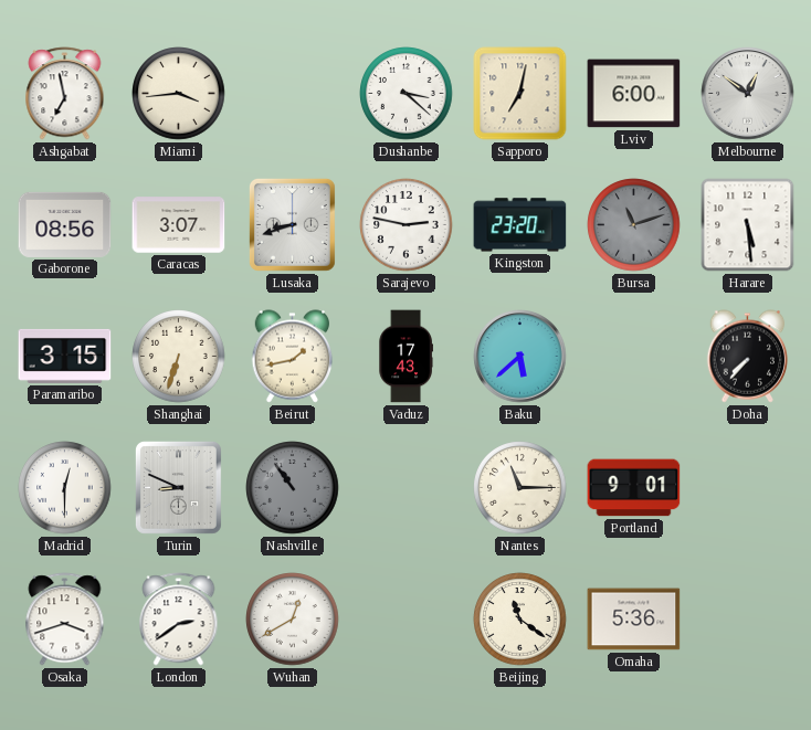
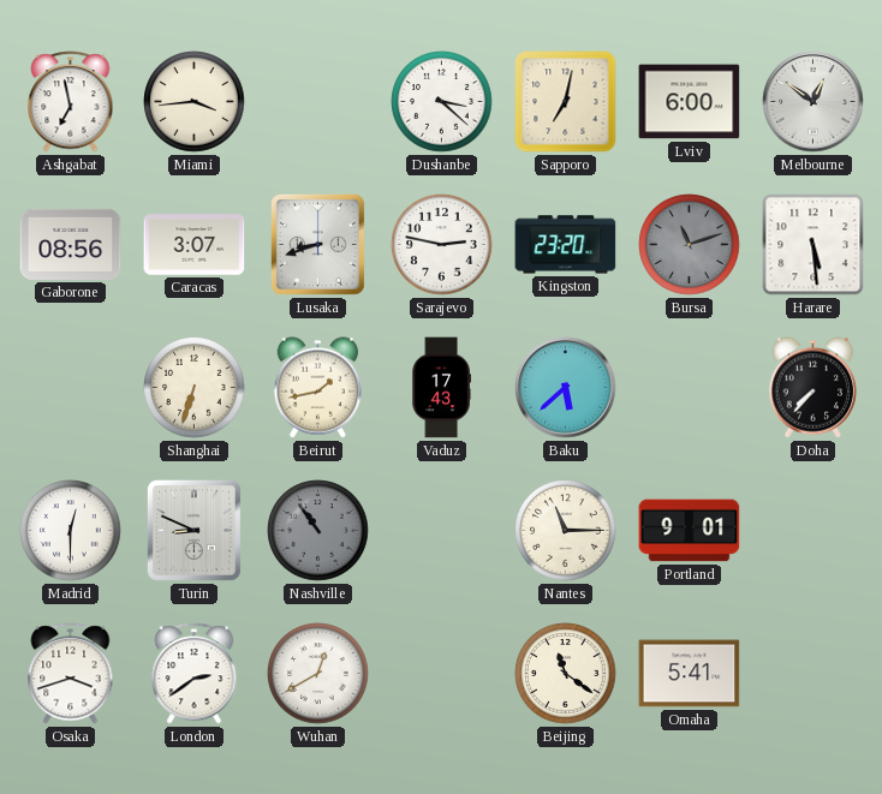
Paramaribo: 3:15 -> none
Omaha: 5:36 -> 5:41
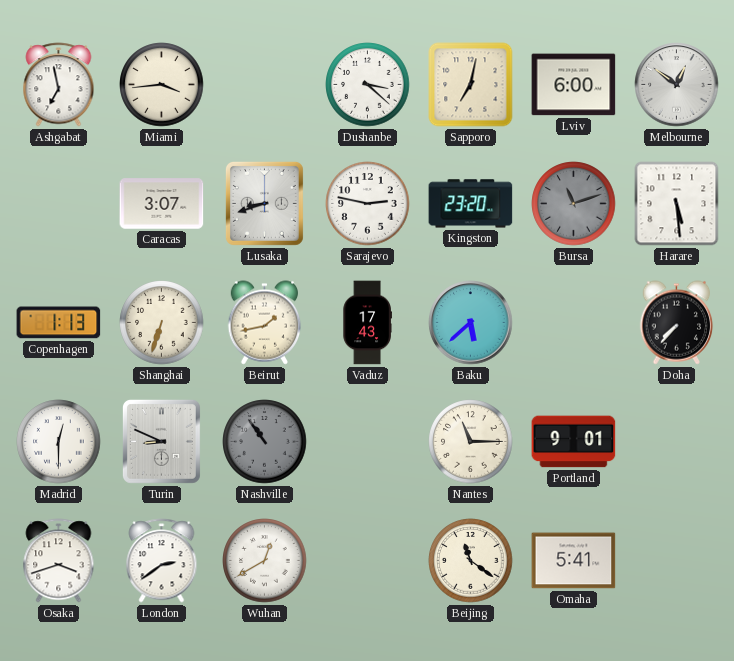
Gaborone: 08:56 -> none
Copenhagen: none -> 1:13
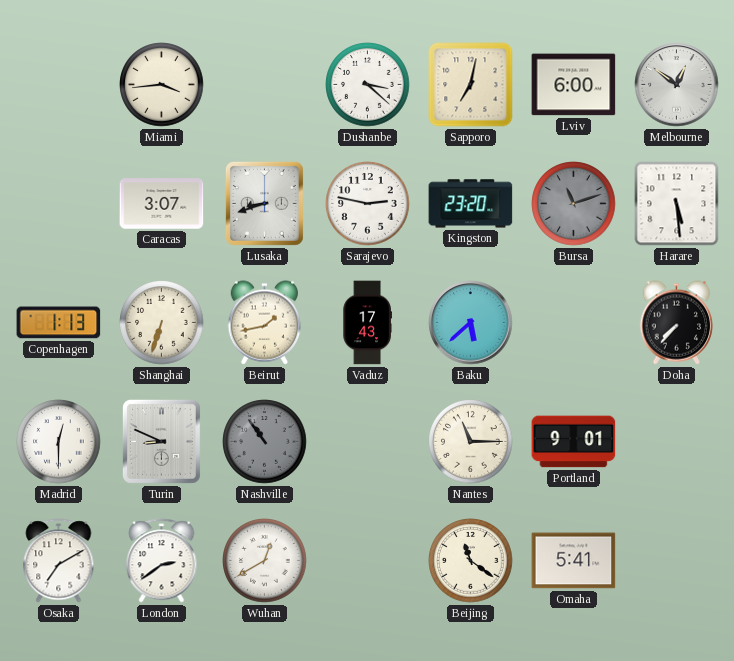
Ashgabat: 6:58 -> none
Osaka: 3:42 -> 7:10
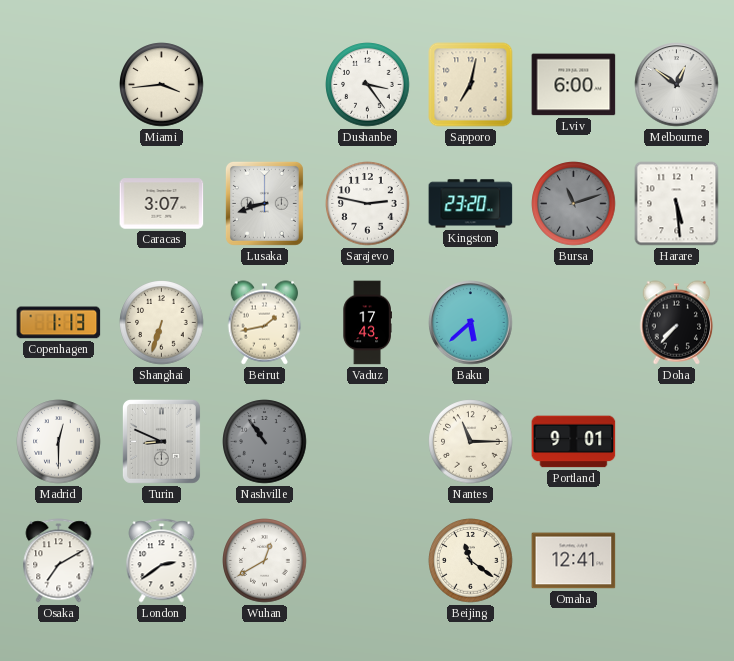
Dushanbe: 3:22 -> 3:24
Omaha: 5:41 -> 12:41
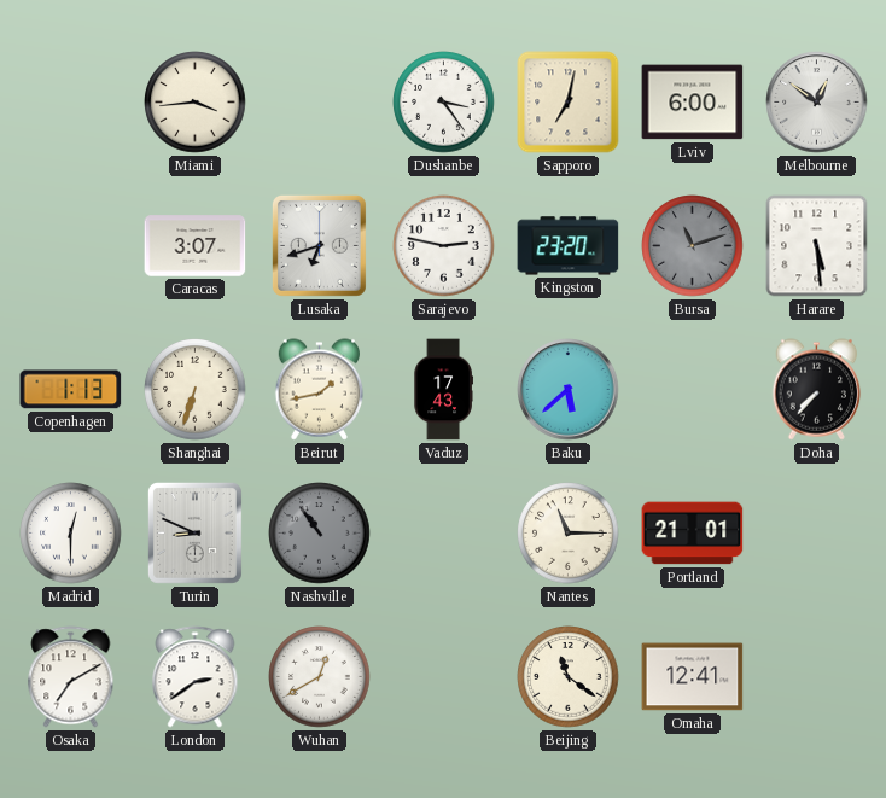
Lusaka: 8:42 -> 6:42
Portland: 9:01 -> 21:01
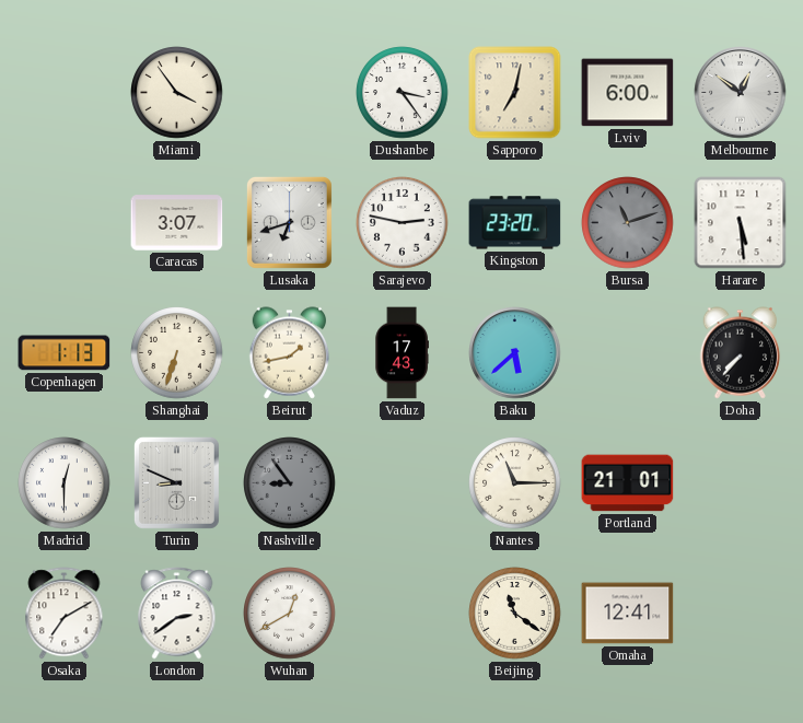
Miami: 3:44 -> 3:54
Nashville: 10:54 -> 8:54
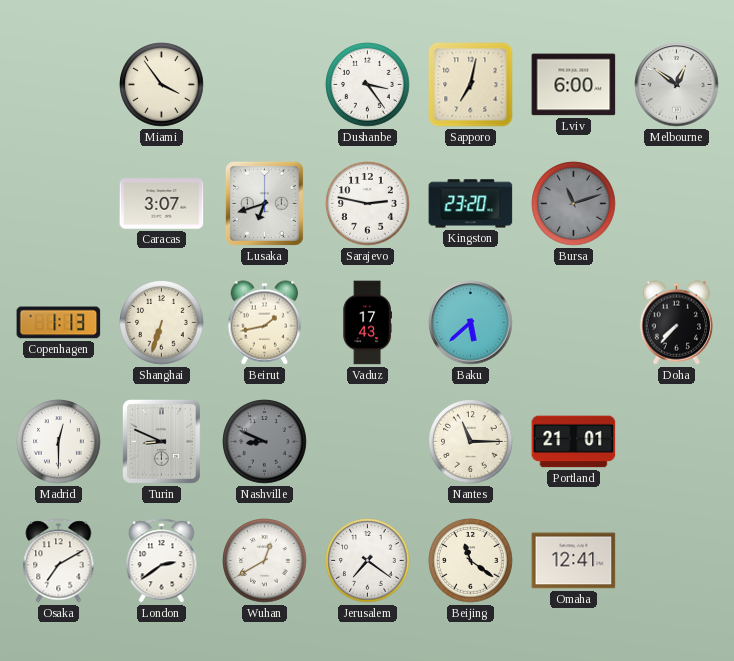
Harare: 5:29 -> none
Nashville: 8:54 -> 8:49
Jerusalem: none -> 7:21
